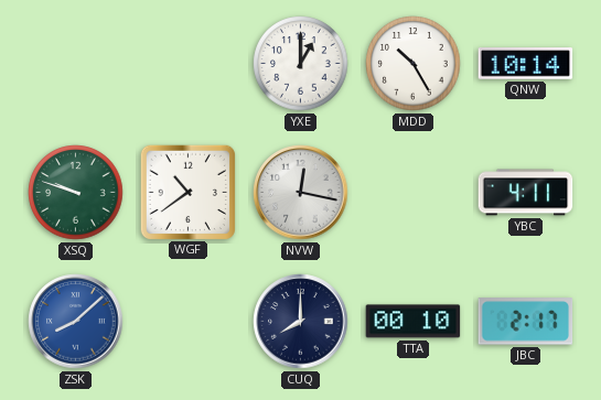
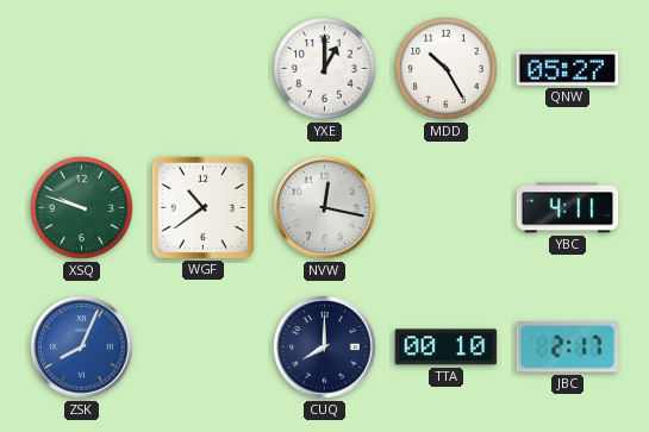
QNW: 10:14 -> 05:27
ZSK: 8:08 -> 8:04
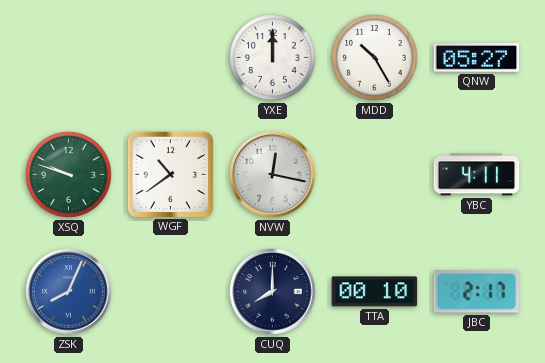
YXE: 1:00 -> 12:00
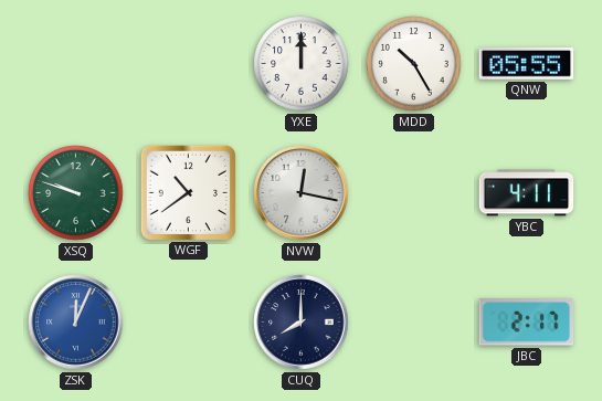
QNW: 05:27 -> 05:55
ZSK: 8:04 -> 12:04
TTA: 00:10 -> none
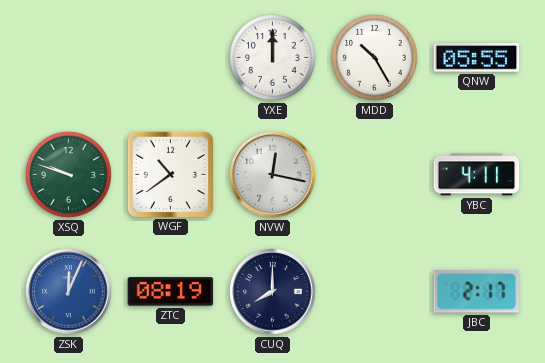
ZTC: none -> 08:19
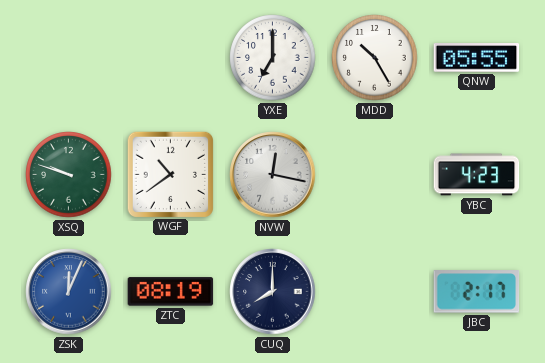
YXE: 12:00 -> 7:00
YBC: 4:11 -> 4:23
